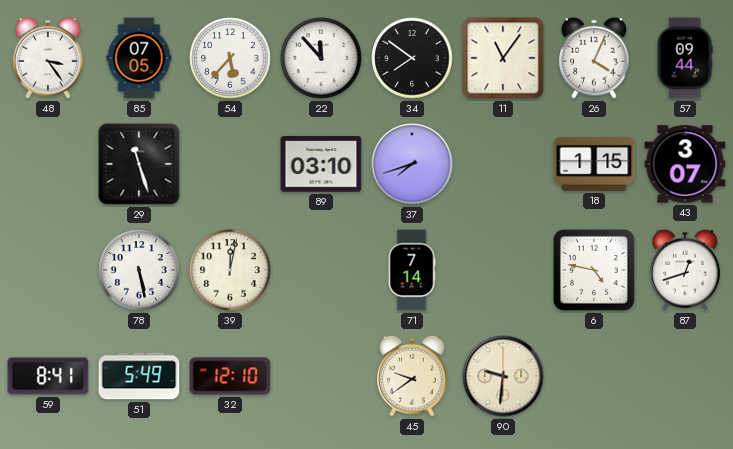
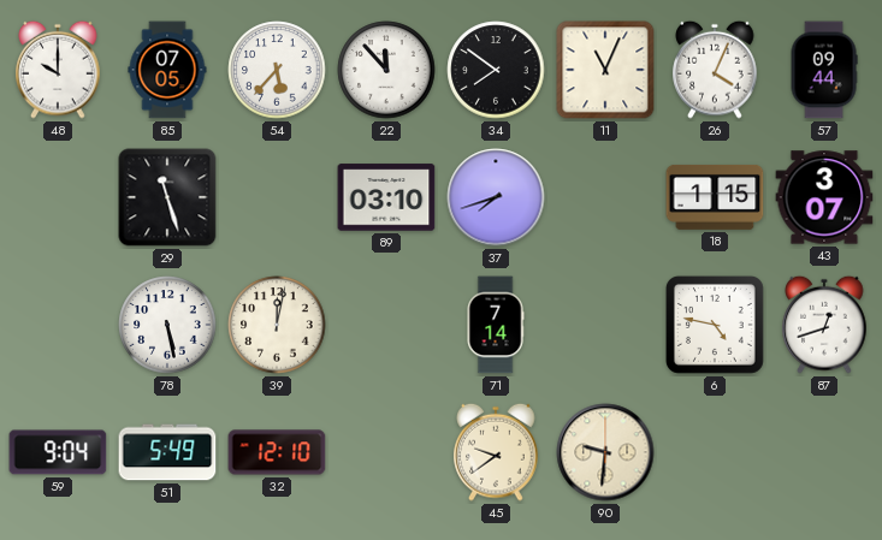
48: 3:24 -> 10:00
11: 11:06 -> 11:04
59: 8:41 -> 9:04
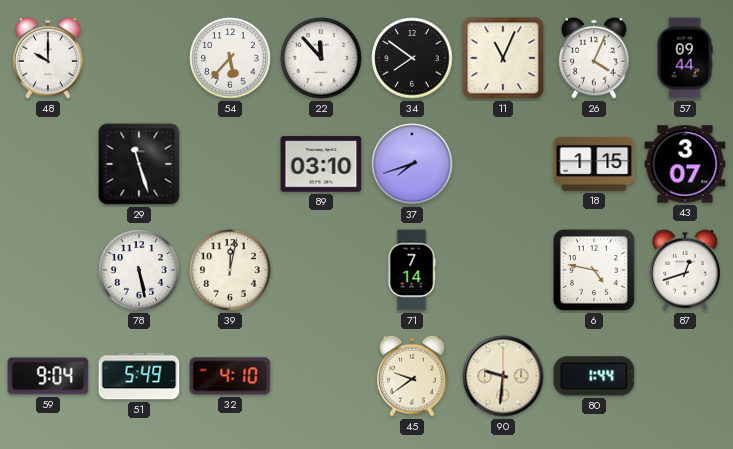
85: 07:05 -> none
32: 12:10 -> 4:10
80: none -> 1:44
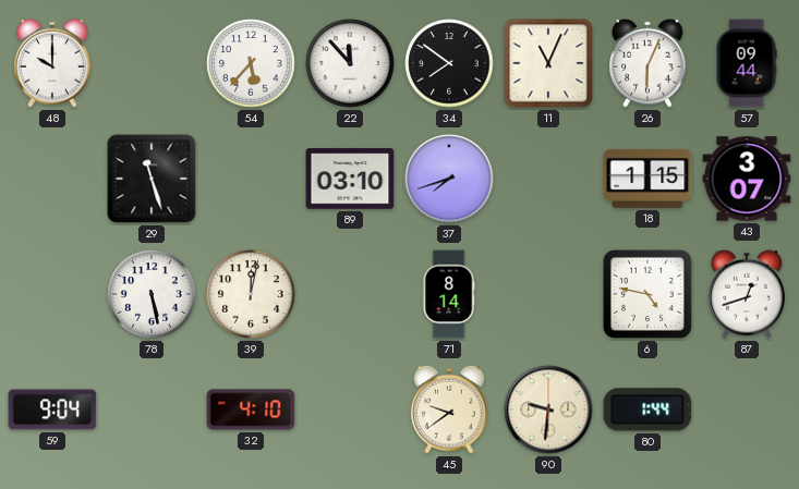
26: 4:04 -> 6:04
71: 7:14 -> 8:14
51: 5:49 -> none
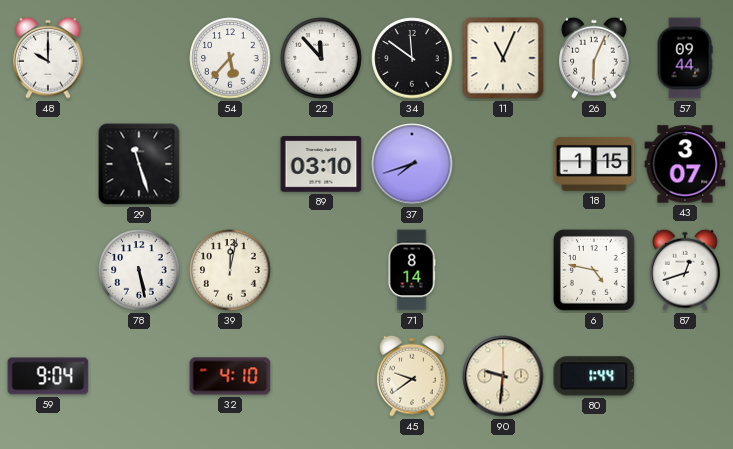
34: 7:51 -> 11:51
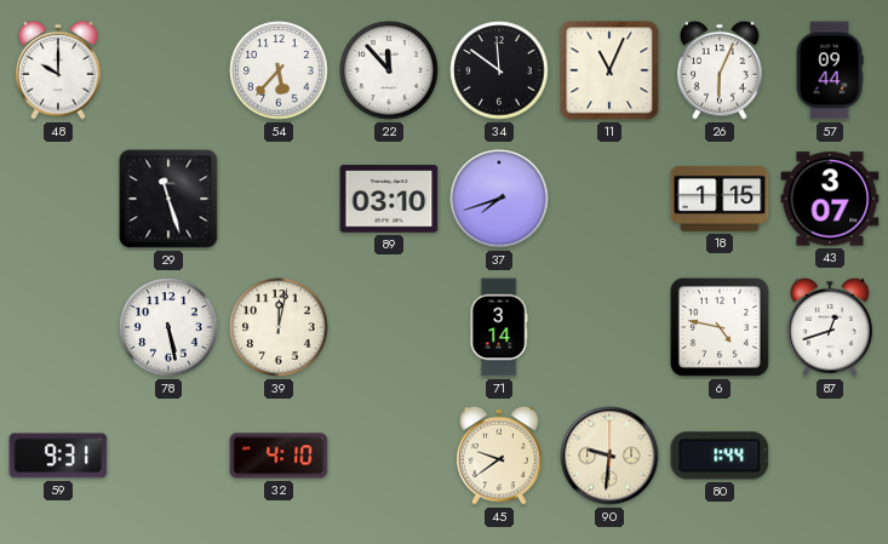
71: 8:14 -> 3:14
59: 9:04 -> 9:31
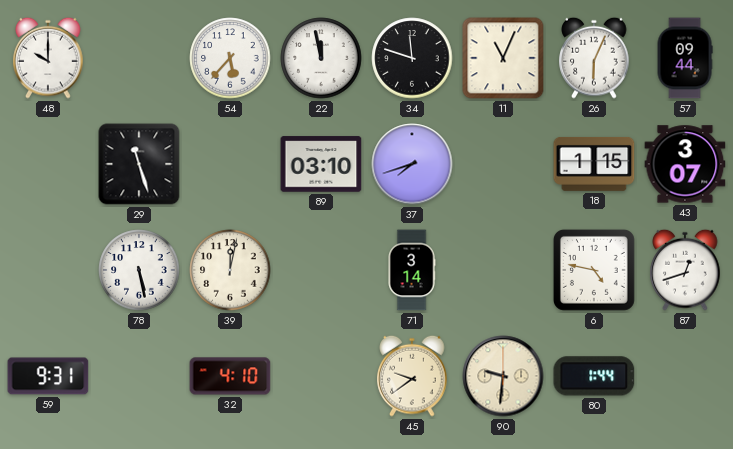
22: 11:53 -> 11:58
34: 11:51 -> 11:48
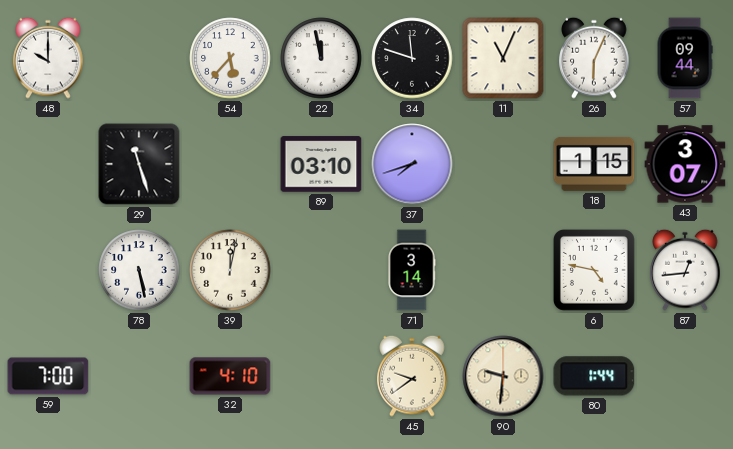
87: 12:42 -> 12:44
59: 9:31 -> 7:00
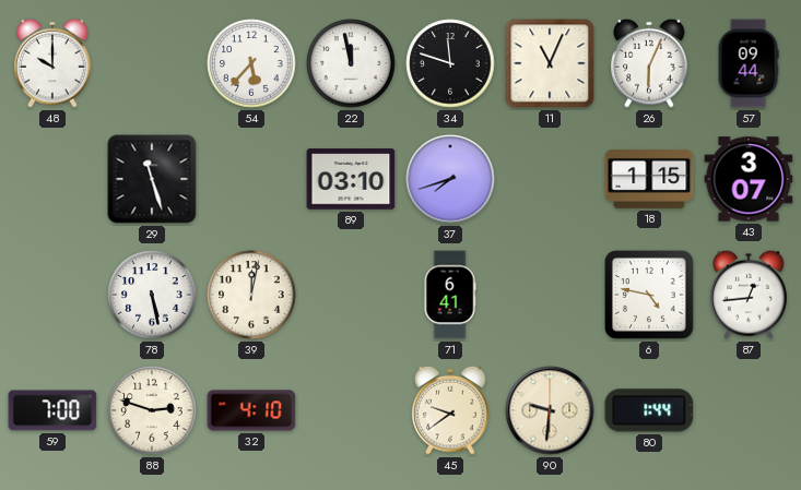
71: 3:14 -> 6:41
88: none -> 2:48
